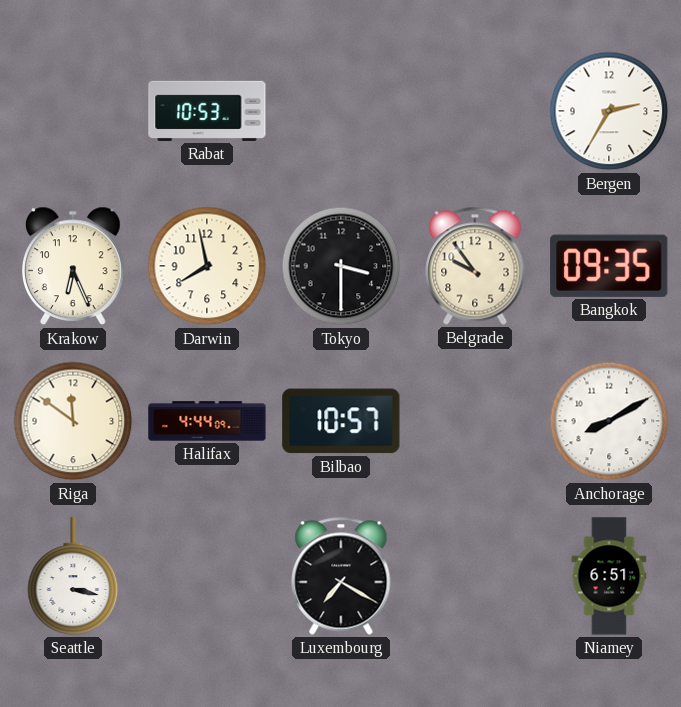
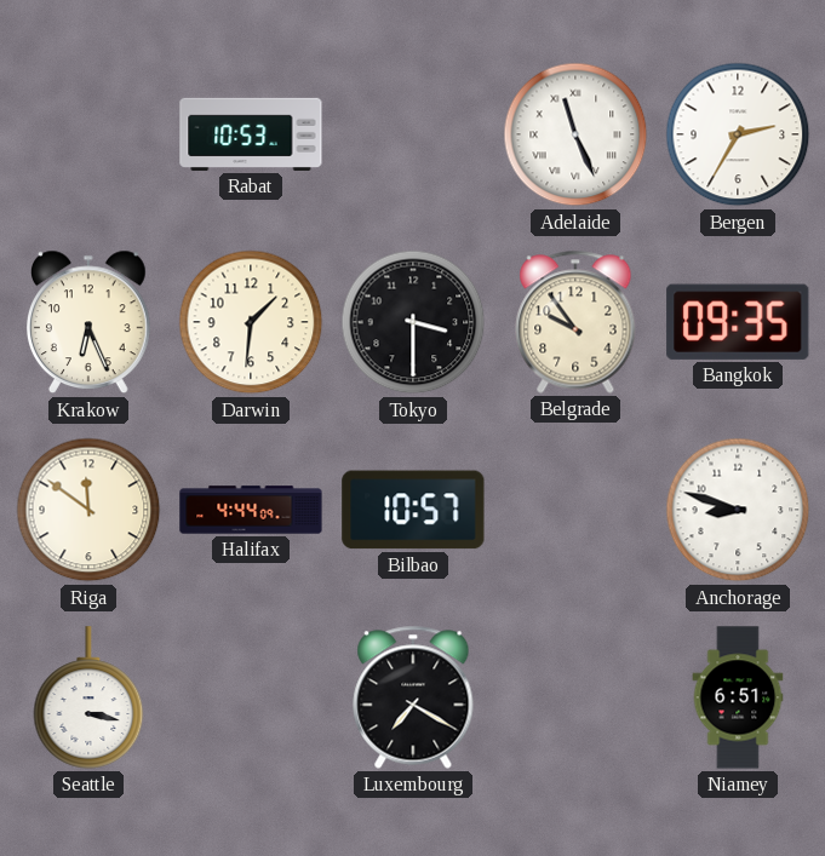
Adelaide: none -> 11:26
Darwin: 7:58 -> 1:31
Anchorage: 8:10 -> 8:48
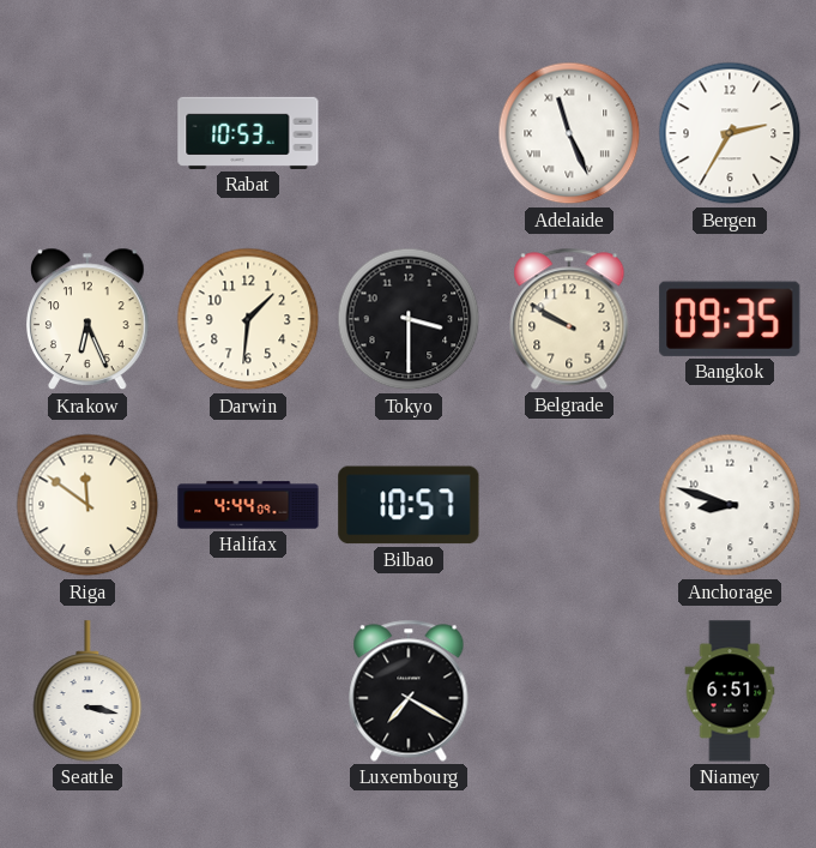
Belgrade: 9:54 -> 9:50
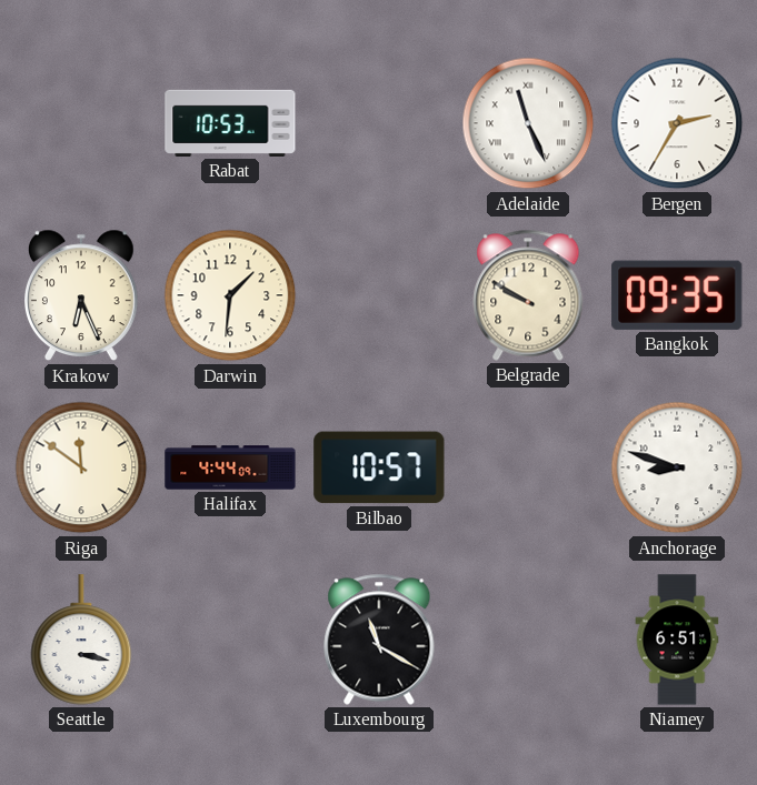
Tokyo: 3:30 -> none
Luxembourg: 7:20 -> 11:20
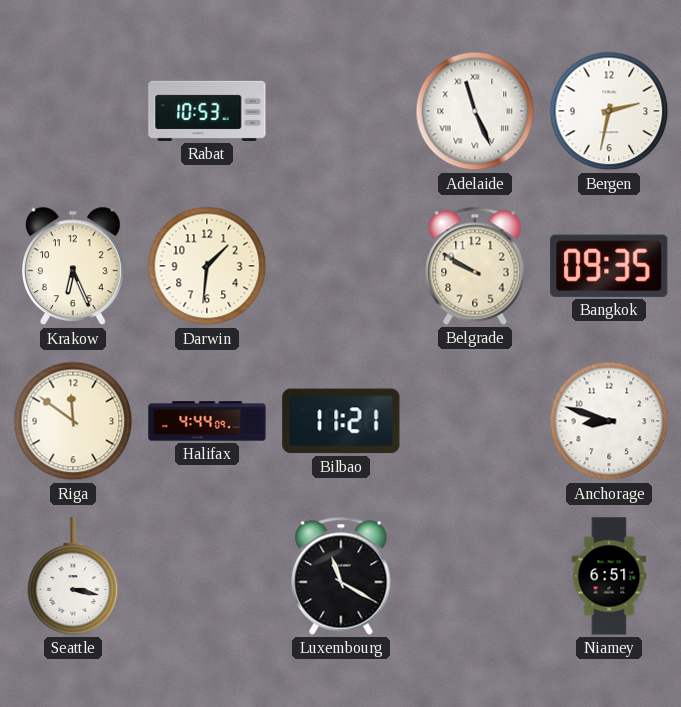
Bergen: 2:35 -> 2:32
Bilbao: 10:57 -> 11:21
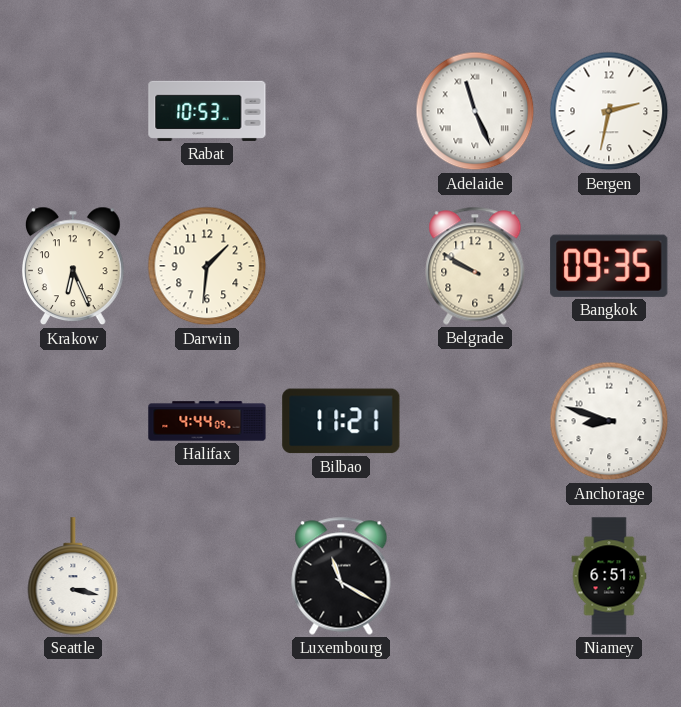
Riga: 11:51 -> none
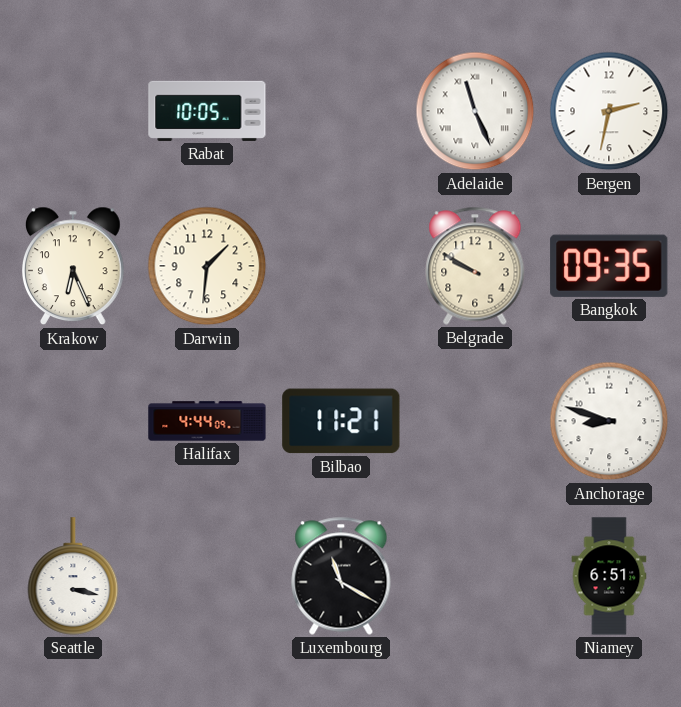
Rabat: 10:53 -> 10:05
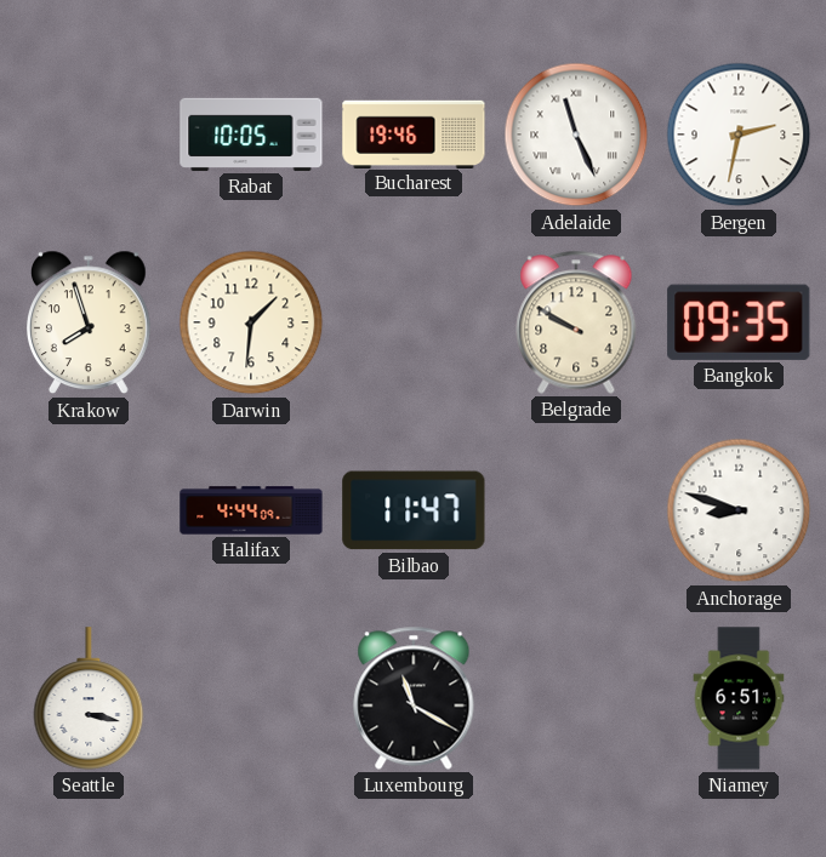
Bucharest: none -> 19:46
Krakow: 6:26 -> 7:57
Bilbao: 11:21 -> 11:47
